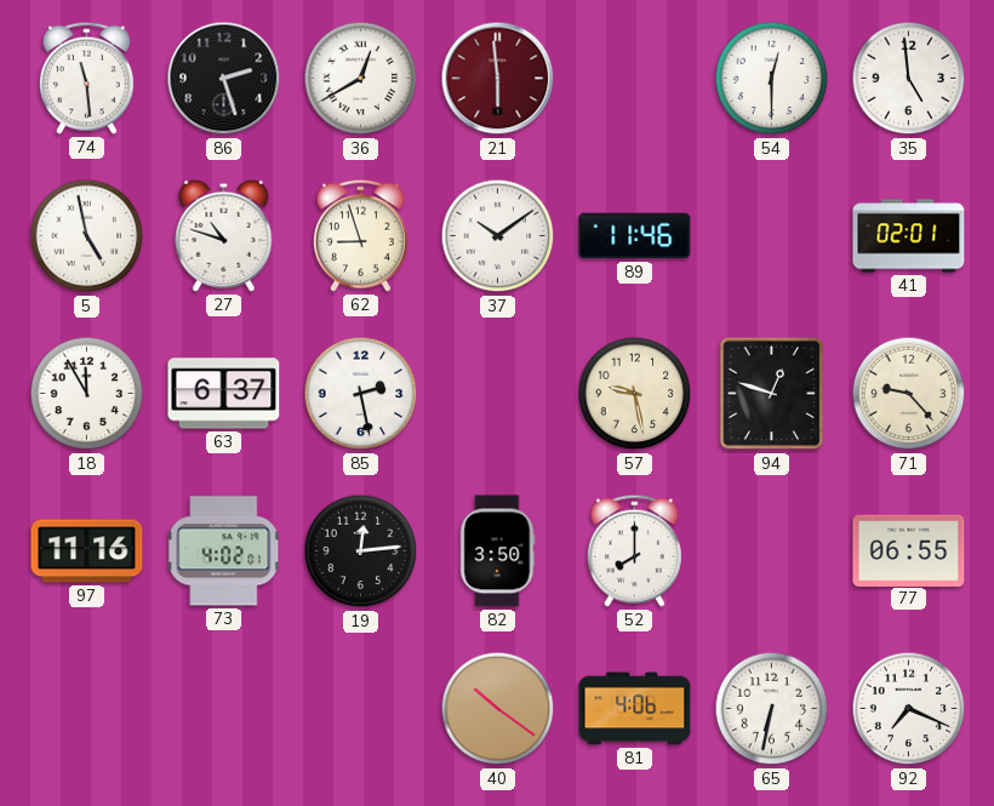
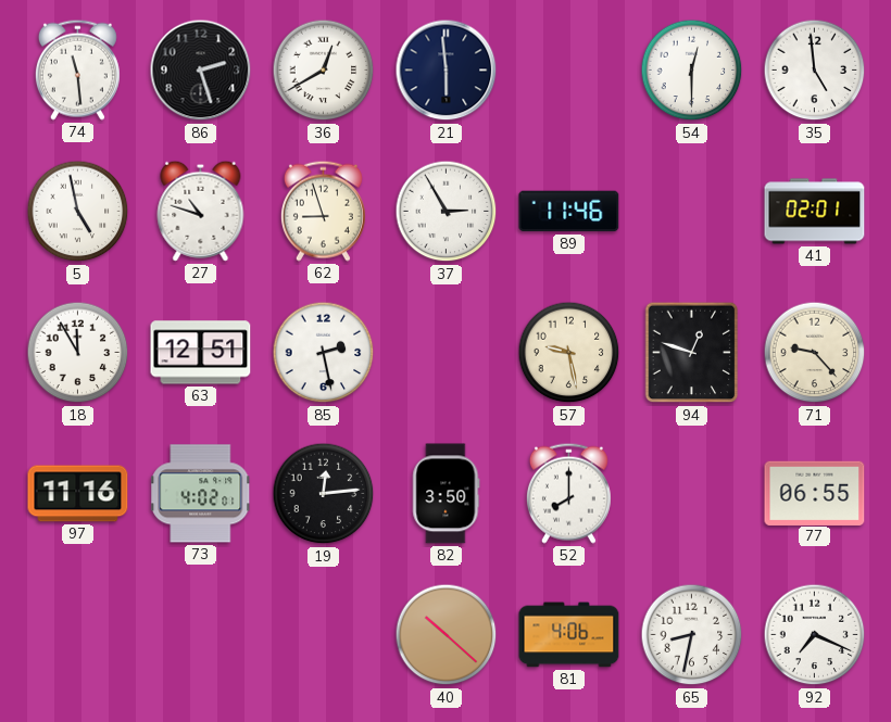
21 dial: burgundy -> navy
37: 10:09 -> 2:55
63: 6:37 -> 12:51
40: 10:21 -> 10:22
65: 6:32 -> 8:32
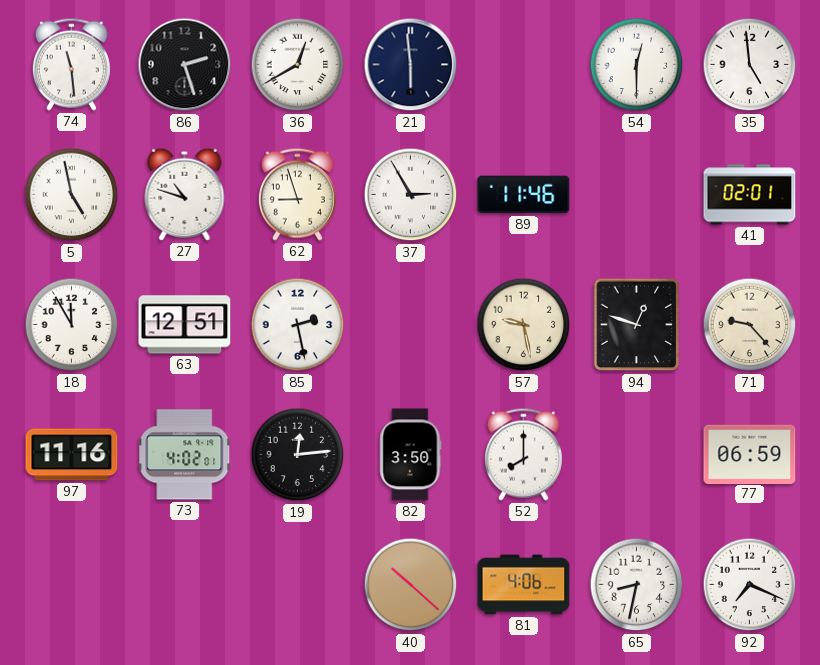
77: 06:55 -> 06:59
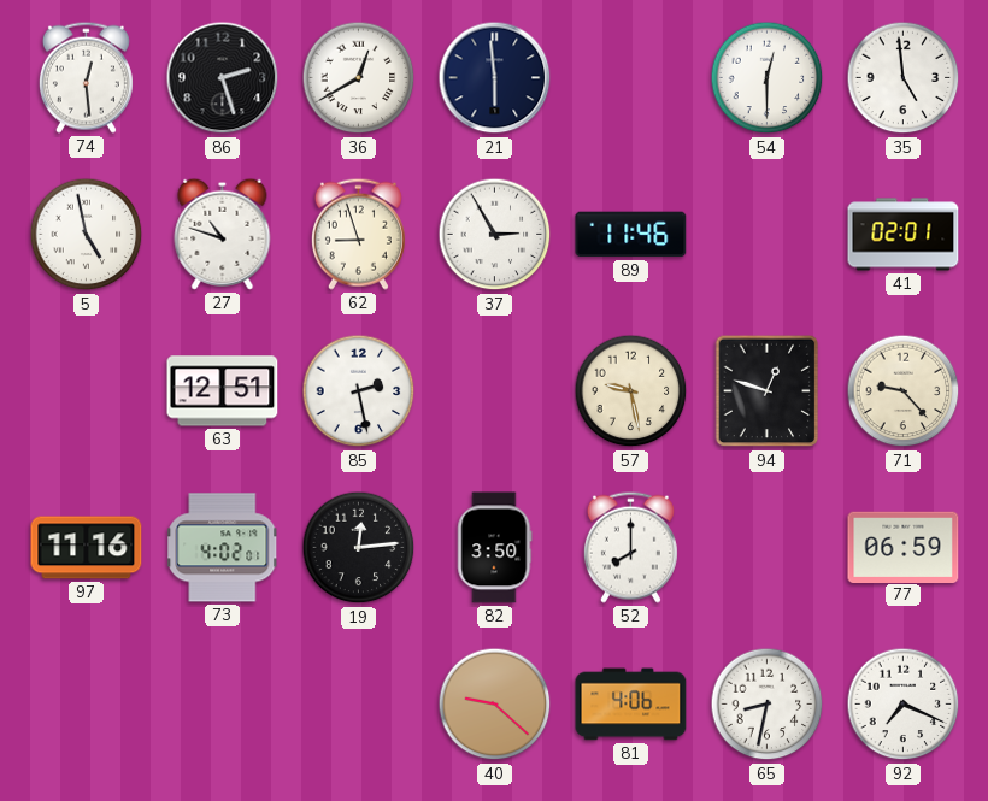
74: 11:29 -> 12:29
18: 11:55 -> none
40: 10:22 -> 9:22
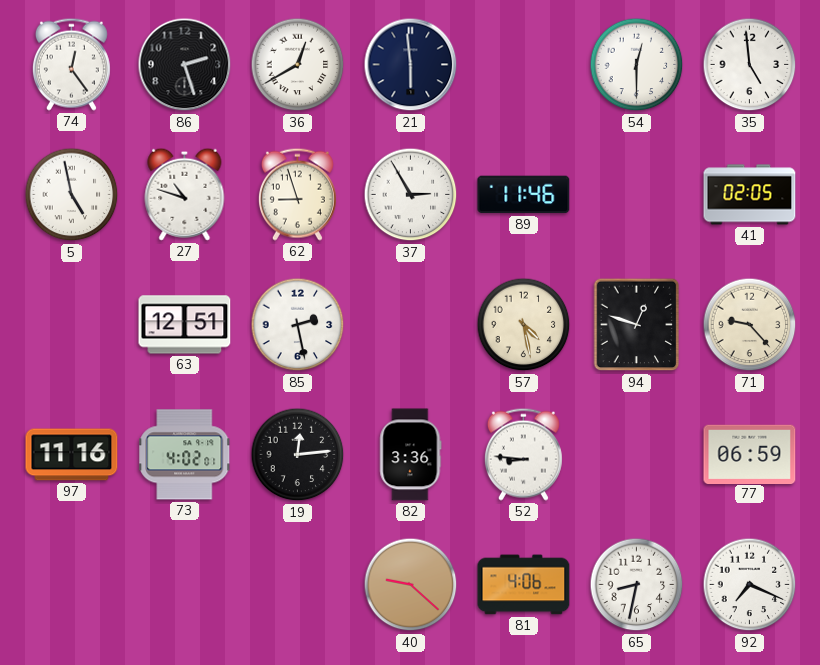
74: 12:29 -> 12:24
41: 02:01 -> 02:05
57: 9:28 -> 4:28
82: 3:50 -> 3:36
52: 8:00 -> 8:46
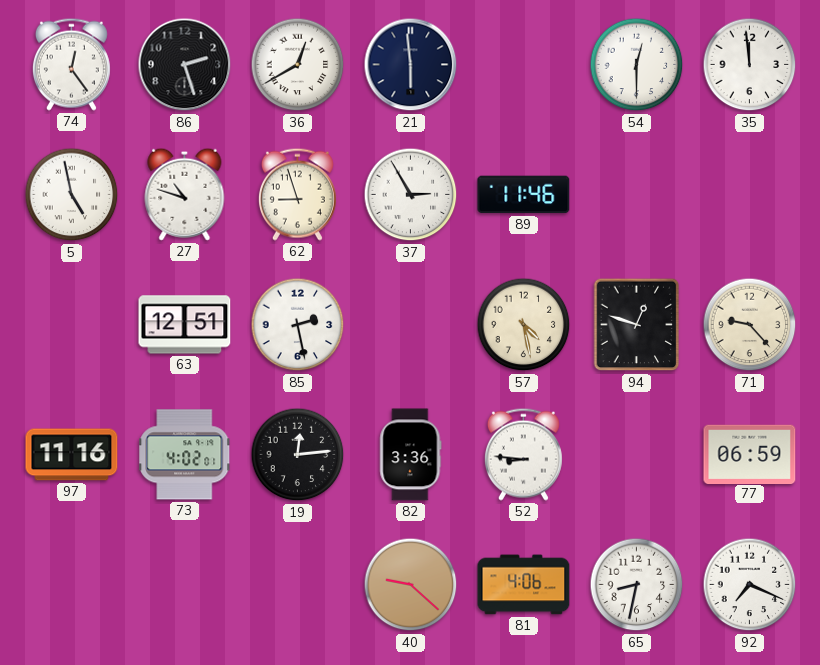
35: 4:59 -> 11:59
41: 02:05 -> none
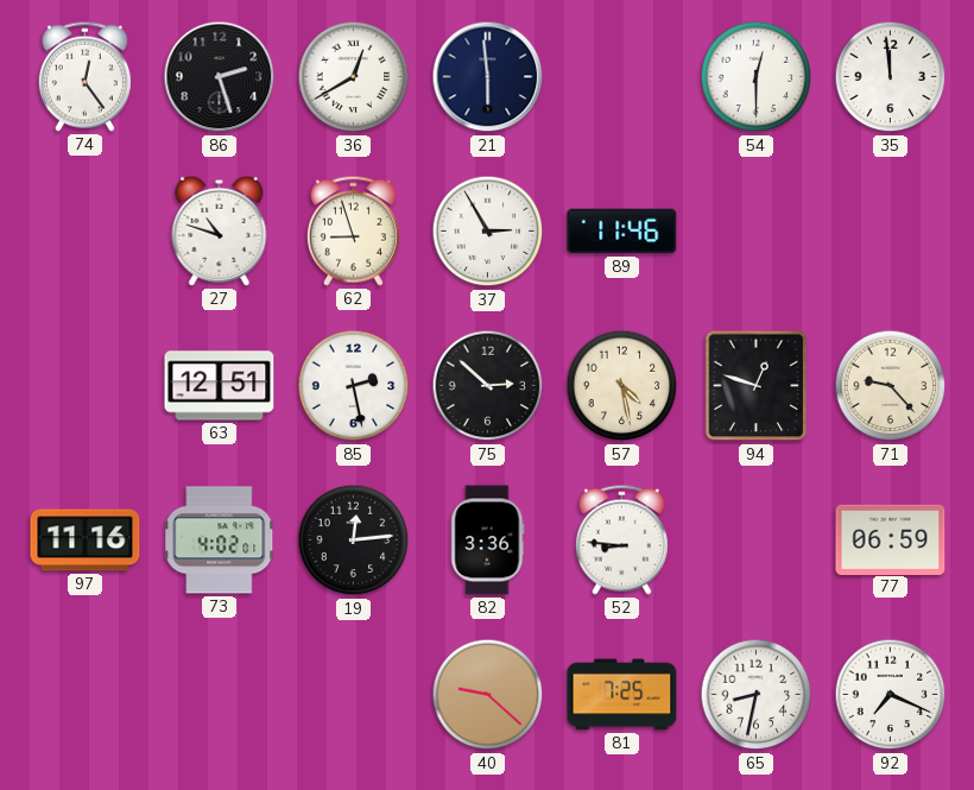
5: 4:58 -> none
75: none -> 2:52
81: 4:06 -> 7:25
